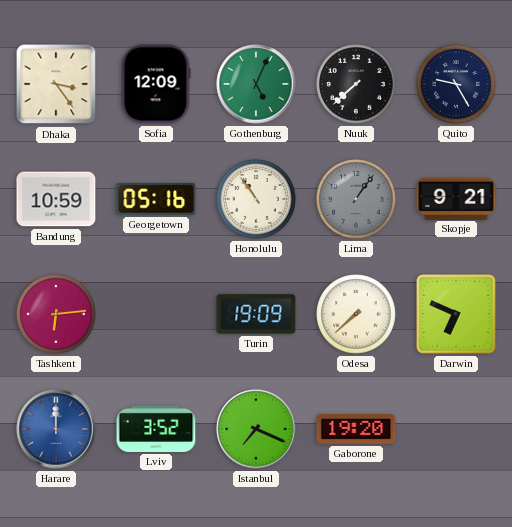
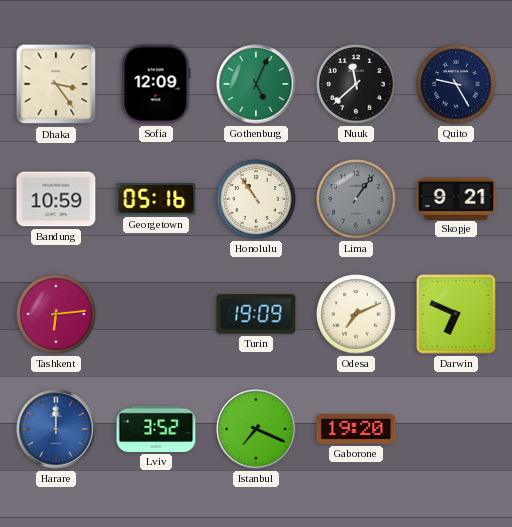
Nuuk: 7:38 -> 11:38
Odesa: 7:38 -> 7:11
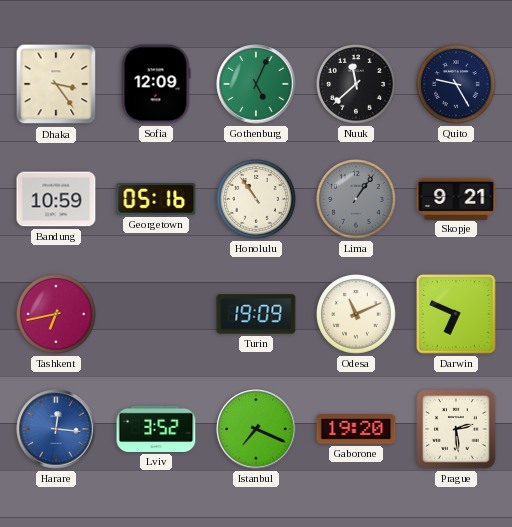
Tashkent: 6:14 -> 6:43
Odesa: 7:11 -> 11:11
Harare: 12:00 -> 12:16
Prague: none -> 2:29
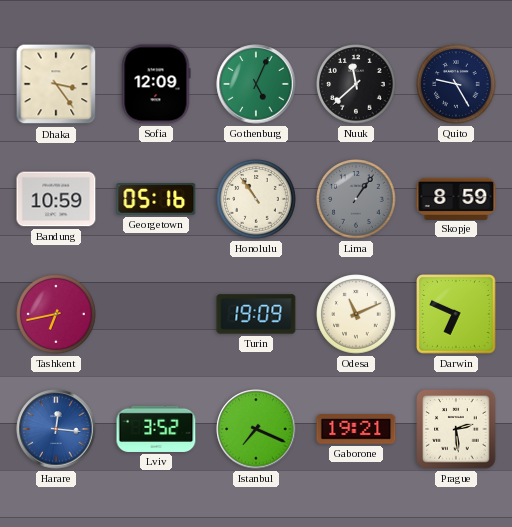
Skopje: 9:21 -> 8:59
Gaborone: 19:20 -> 19:21
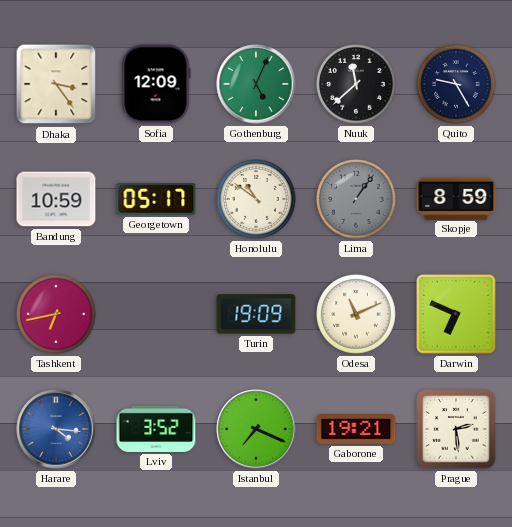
Georgetown: 05:16 -> 05:17
Honolulu: 10:54 -> 10:51
Harare: 12:16 -> 4:16
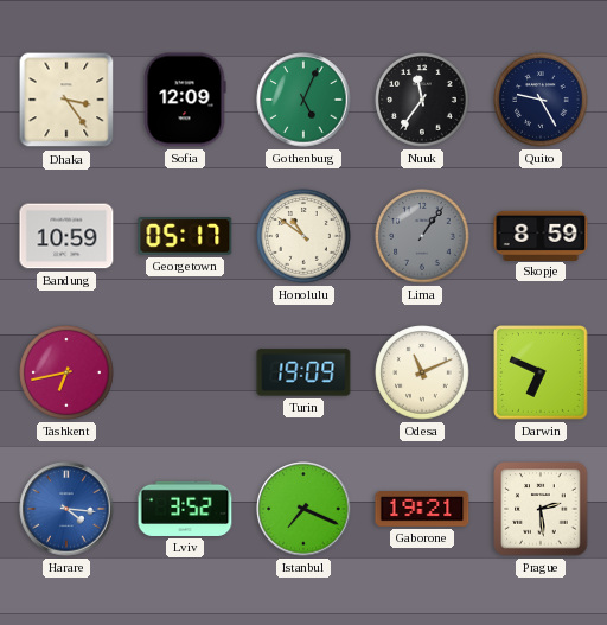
Nuuk: 11:38 -> 11:36
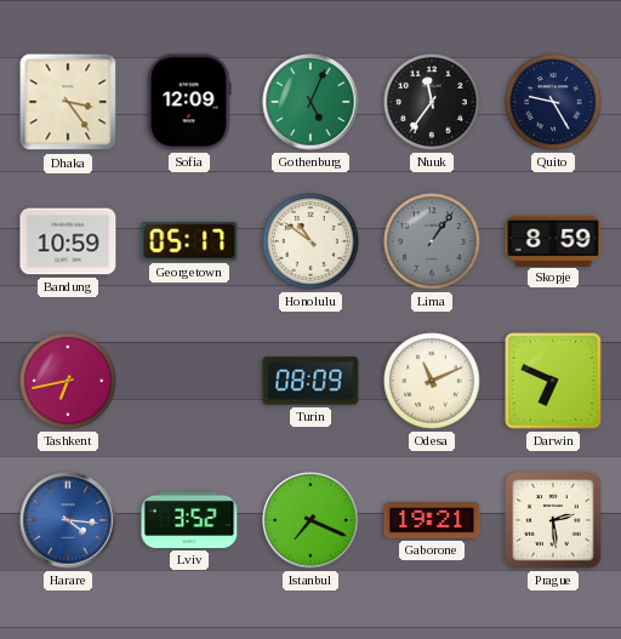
Turin: 19:09 -> 08:09
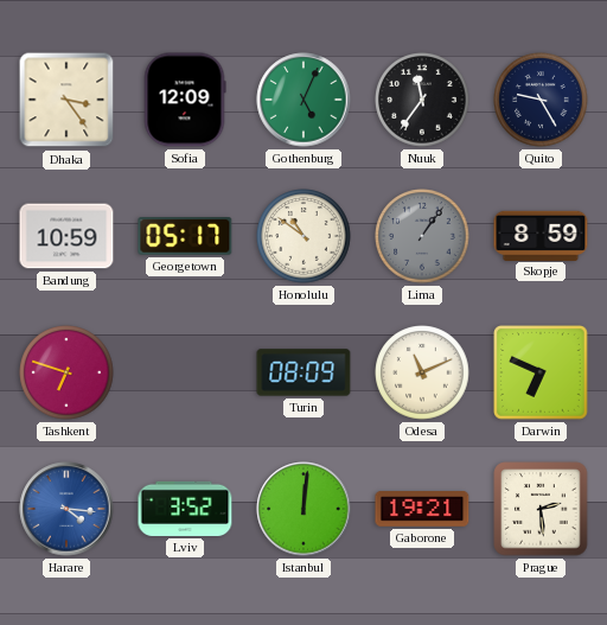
Tashkent: 6:43 -> 6:48
Istanbul: 7:19 -> 12:01
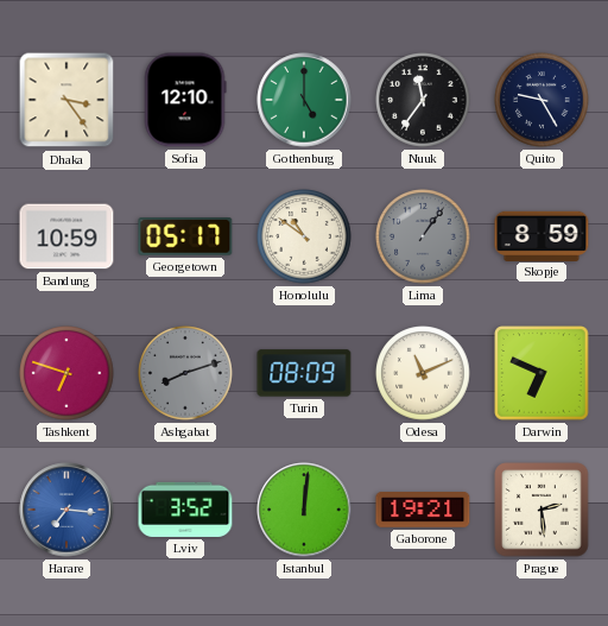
Sofia: 12:09 -> 12:10
Gothenburg: 5:04 -> 5:00
Ashgabat: none -> 8:12
Harare: 4:16 -> 7:16
